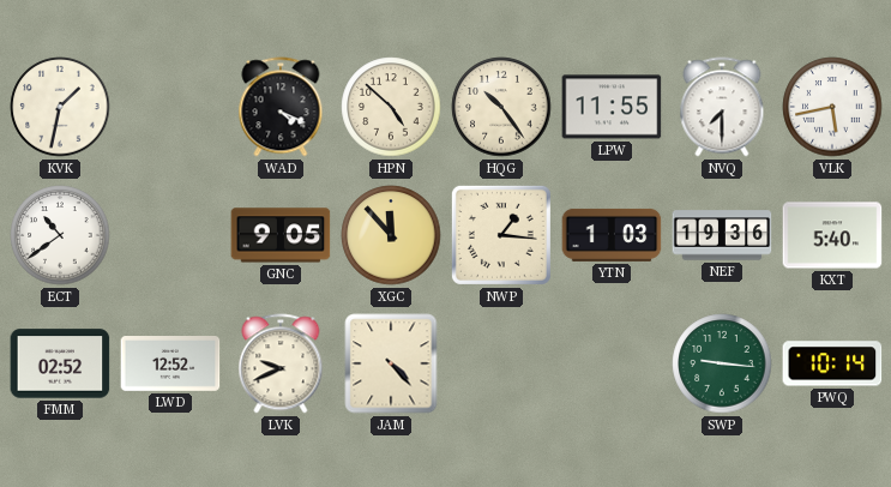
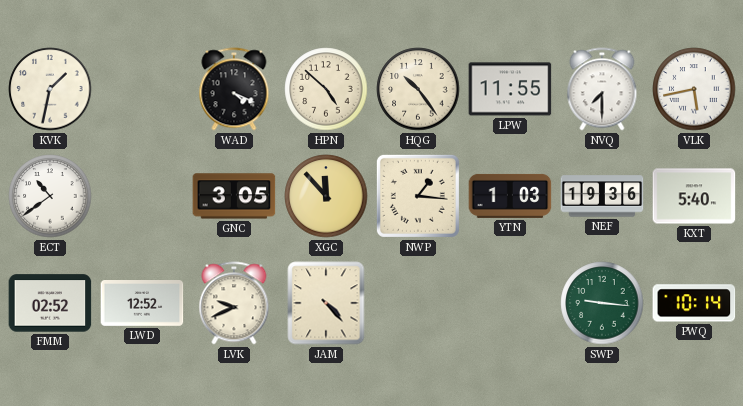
GNC: 9:05 -> 3:05
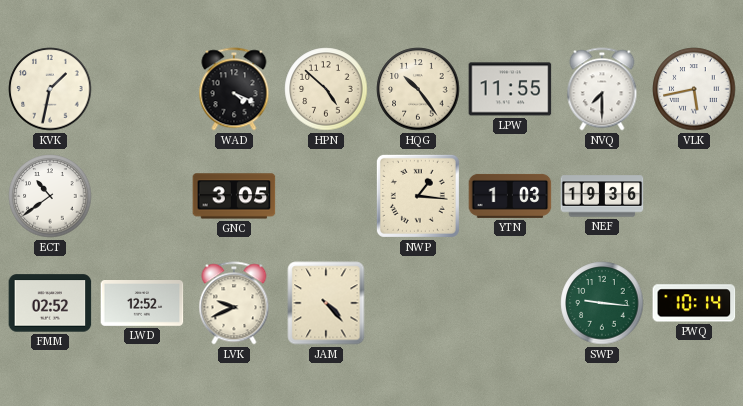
XGC: 11:53 -> none
KXT: 5:40 -> none
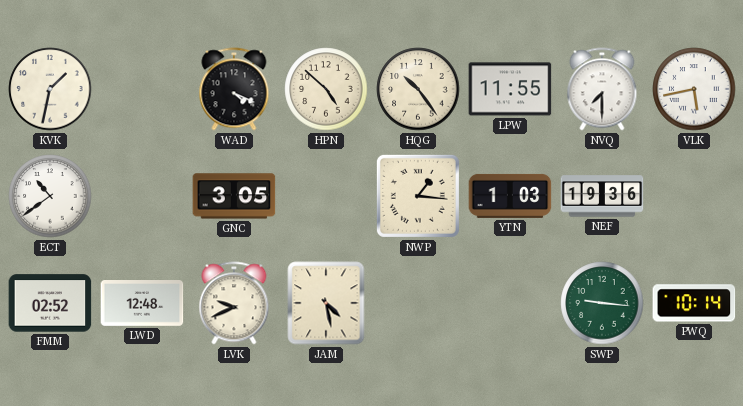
LWD: 12:52 -> 12:48
JAM: 4:23 -> 4:28
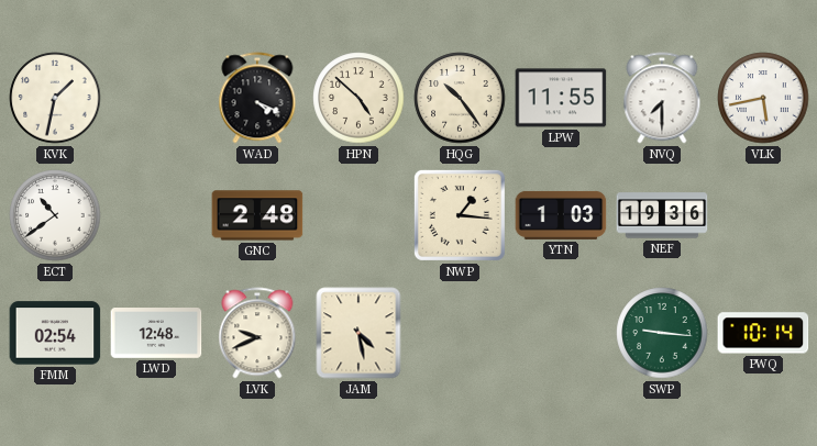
GNC: 3:05 -> 2:48
FMM: 02:52 -> 02:54
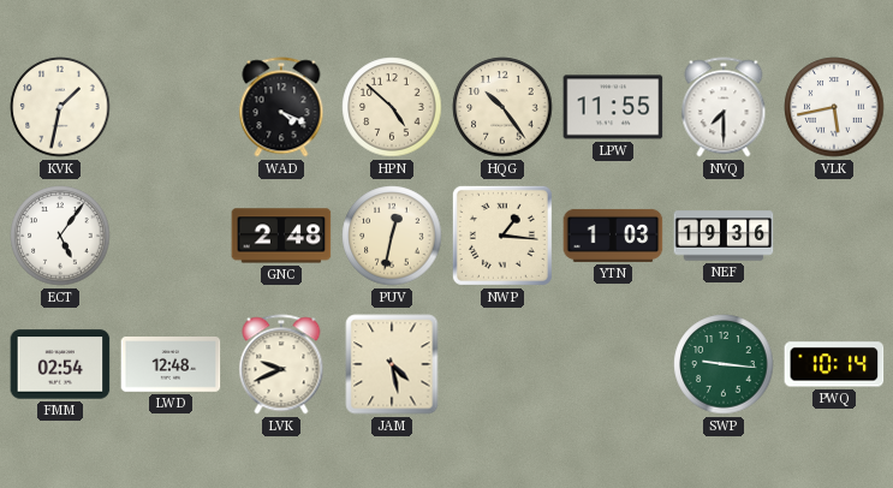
ECT: 10:39 -> 5:06
PUV: none -> 12:32
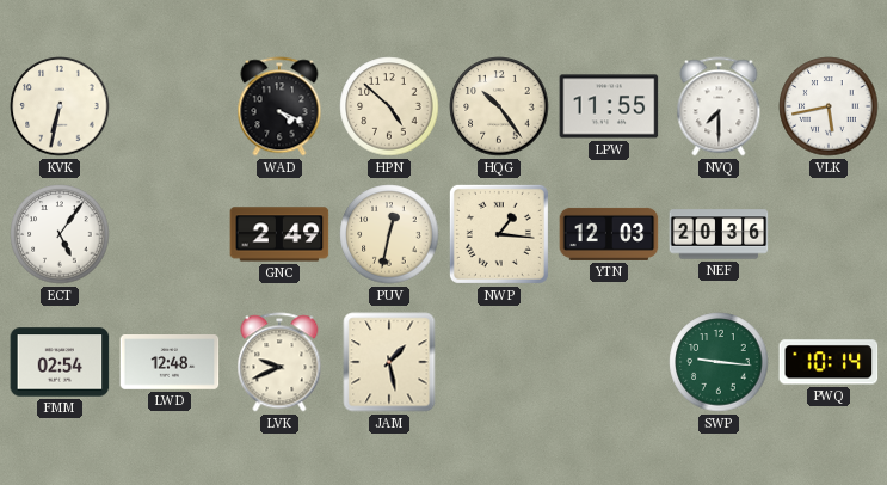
KVK: 1:32 -> 6:32
GNC: 2:48 -> 2:49
YTN: 1:03 -> 12:03
NEF: 19:36 -> 20:36
JAM: 4:28 -> 1:28
